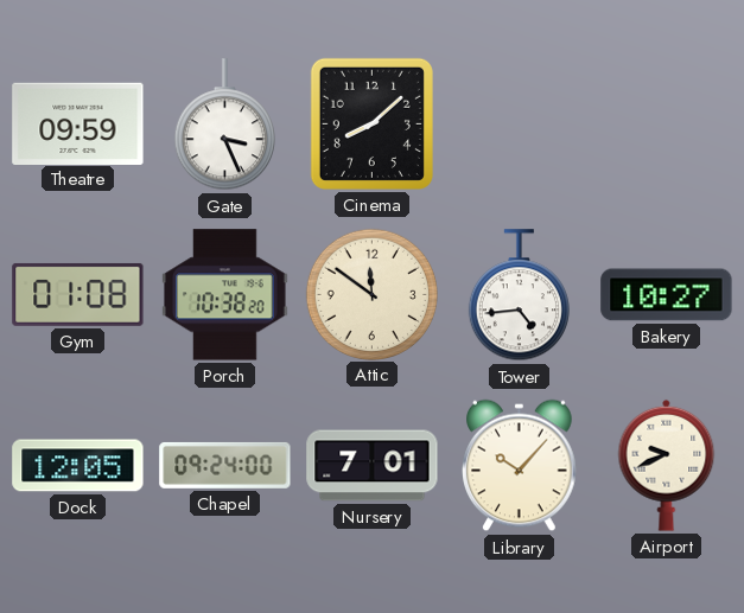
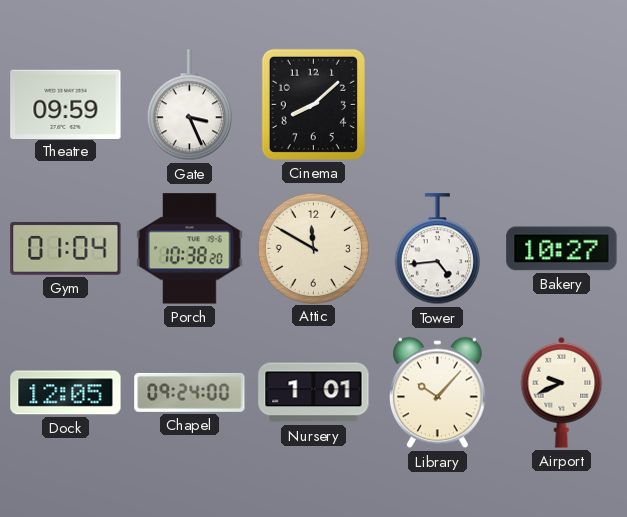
Gym: 01:08 -> 01:04
Attic: 11:51 -> 11:50
Nursery: 7:01 -> 1:01
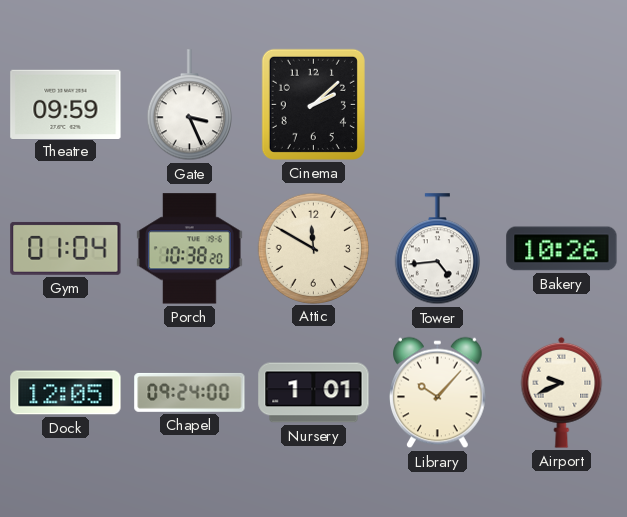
Cinema: 8:08 -> 2:08
Bakery: 10:27 -> 10:26
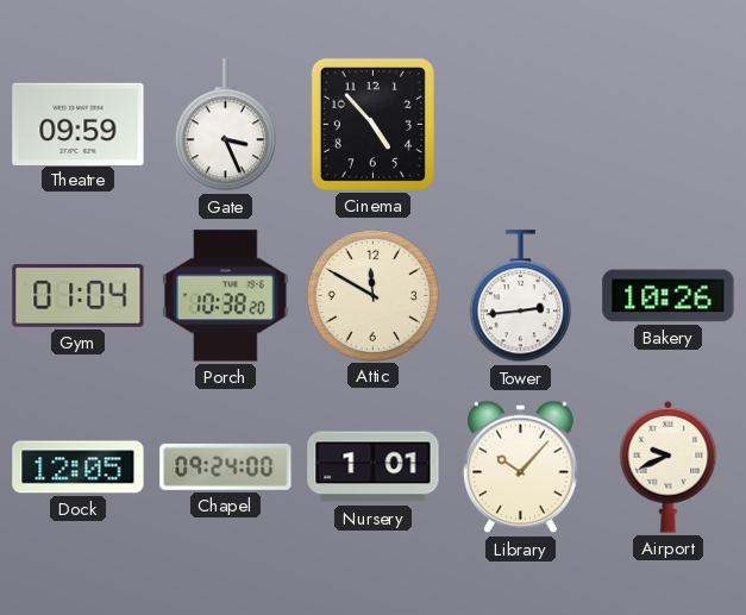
Cinema: 2:08 -> 4:53
Tower: 4:44 -> 2:44
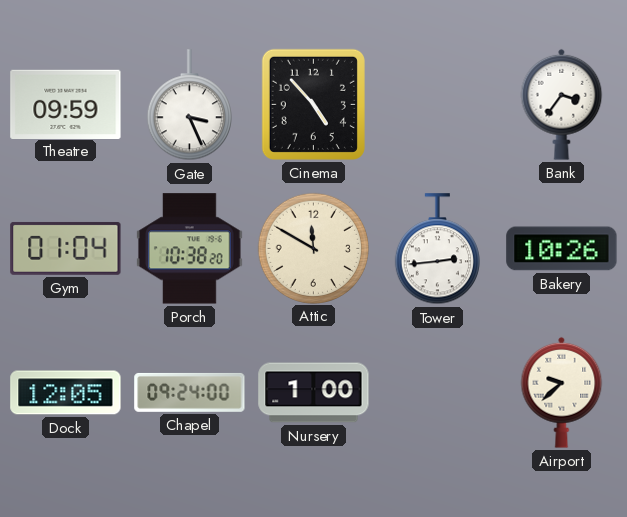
Bank: none -> 3:36
Nursery: 1:01 -> 1:00
Library: 10:07 -> none
Airport: 9:41 -> 9:38
